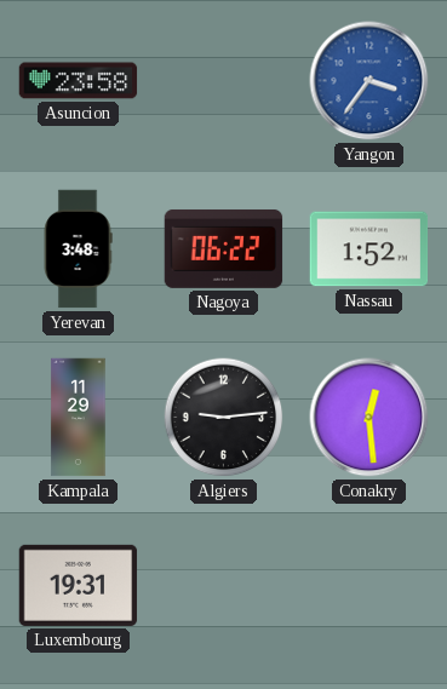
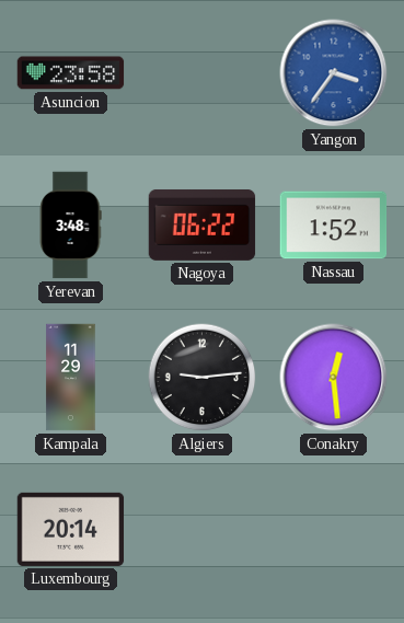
Luxembourg: 19:31 -> 20:14
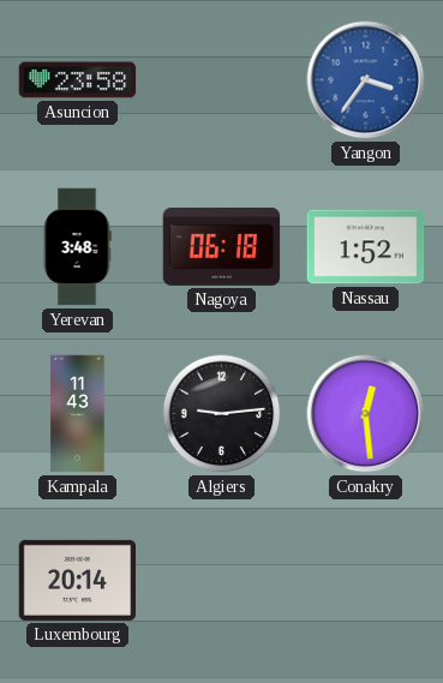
Nagoya: 06:22 -> 06:18
Kampala: 11:29 -> 11:43
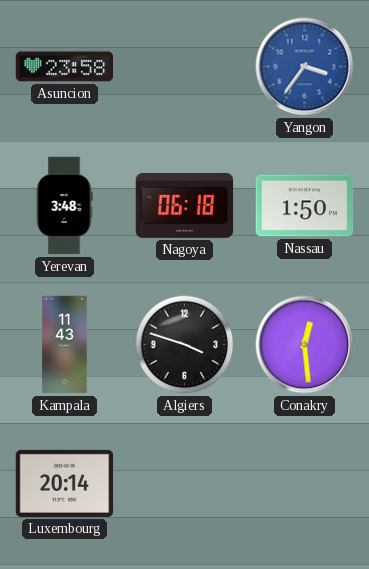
Nassau: 1:52 -> 1:50
Algiers: 9:14 -> 3:48
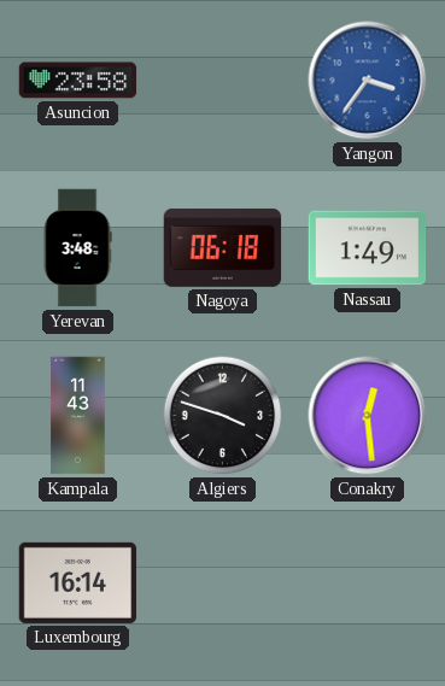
Nassau: 1:50 -> 1:49
Luxembourg: 20:14 -> 16:14
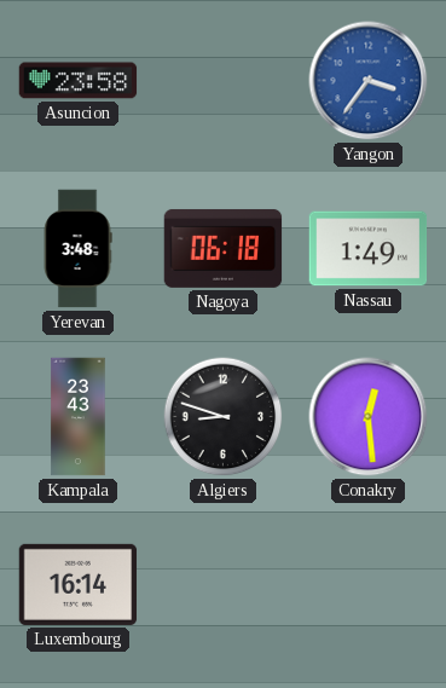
Kampala: 11:43 -> 23:43
Algiers: 3:48 -> 8:48
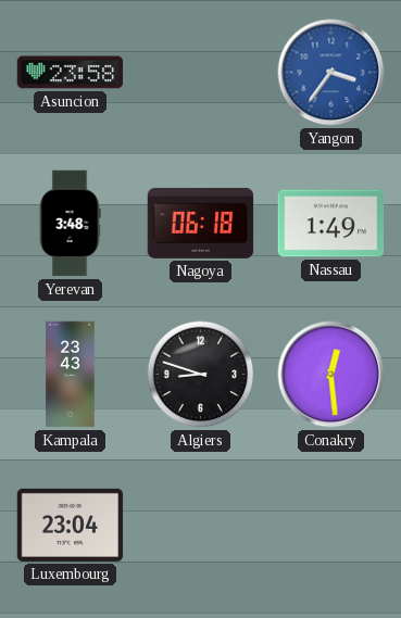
Luxembourg: 16:14 -> 23:04
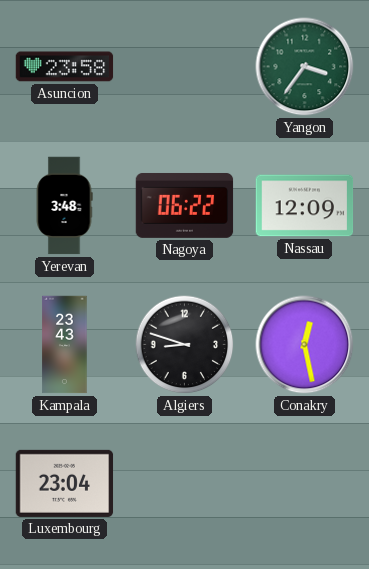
Yangon dial: blue -> green
Nagoya: 06:18 -> 06:22
Nassau: 1:49 -> 12:09
Conakry: 12:29 -> 12:28
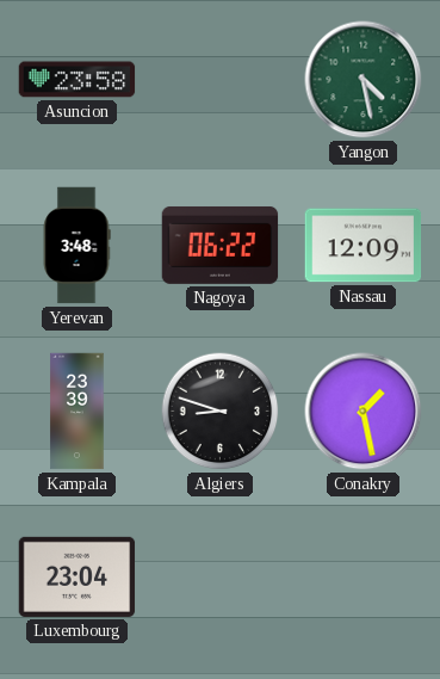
Yangon: 3:36 -> 4:28
Kampala: 23:43 -> 23:39
Conakry: 12:28 -> 1:28
